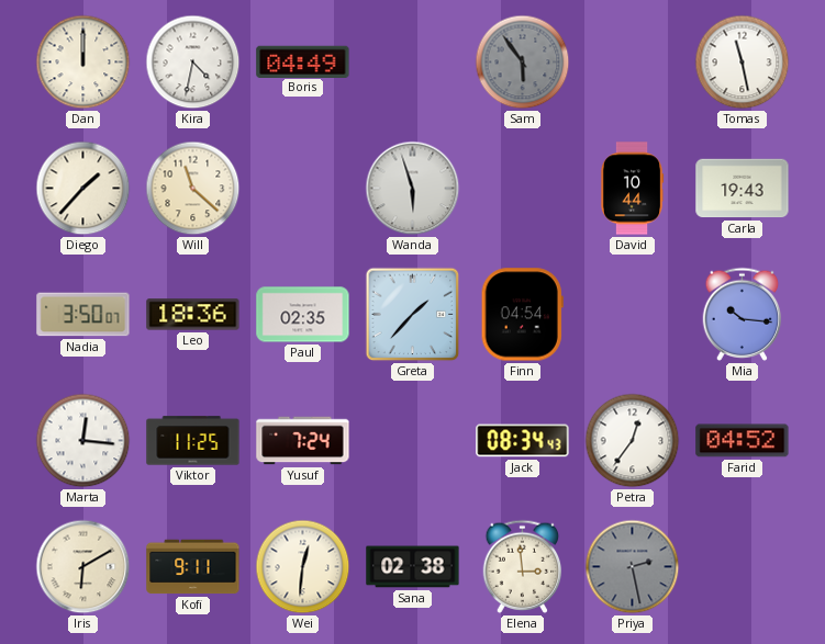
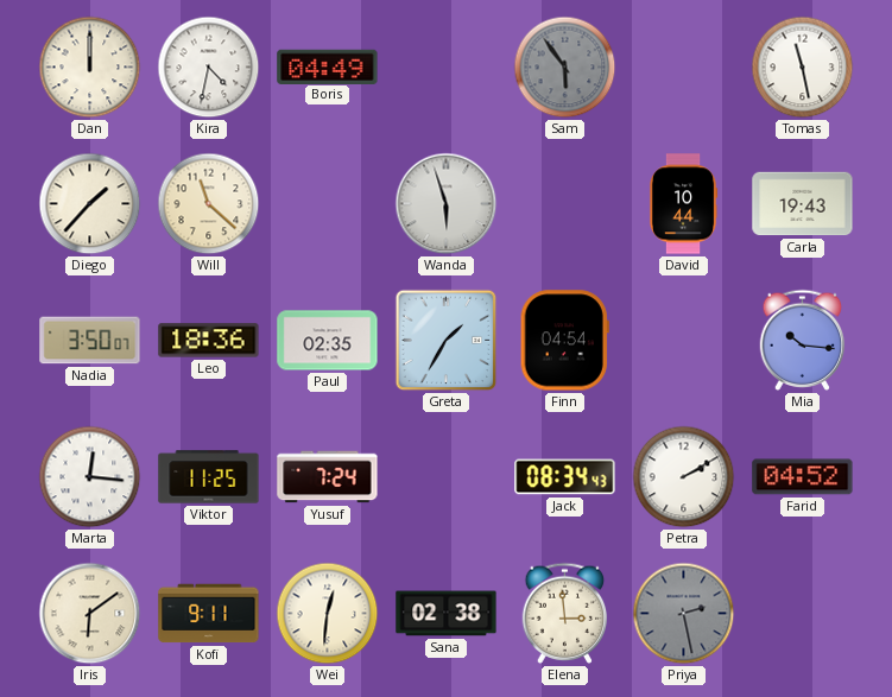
Greta: 1:37 -> 1:35
Petra: 12:36 -> 2:10
Iris: 6:10 -> 6:09
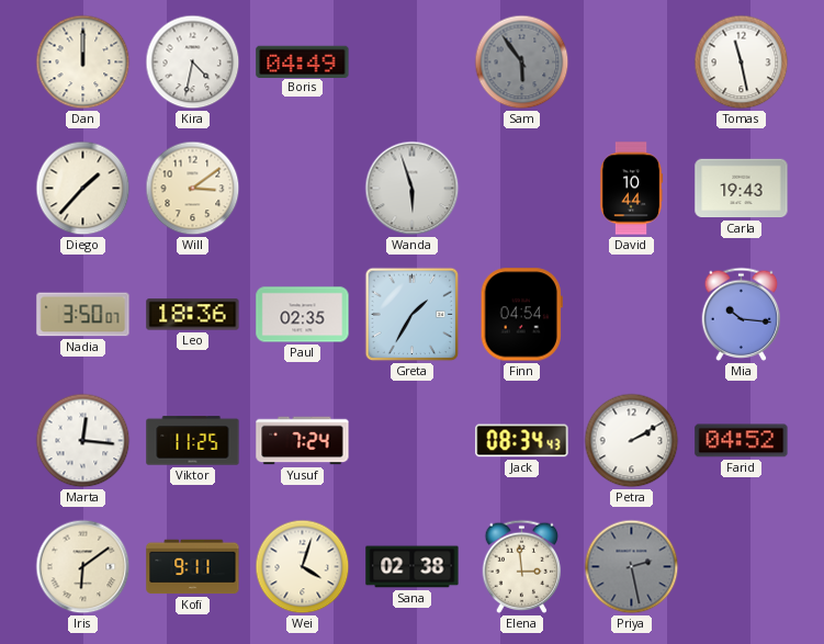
Will: 11:22 -> 3:09
Wei: 12:31 -> 4:03
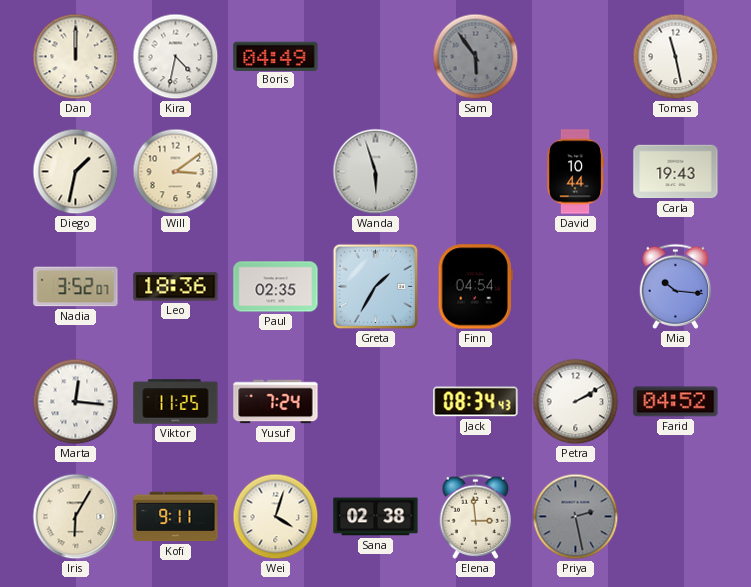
Diego: 1:37 -> 1:32
Nadia: 3:50 -> 3:52
Iris: 6:09 -> 6:05
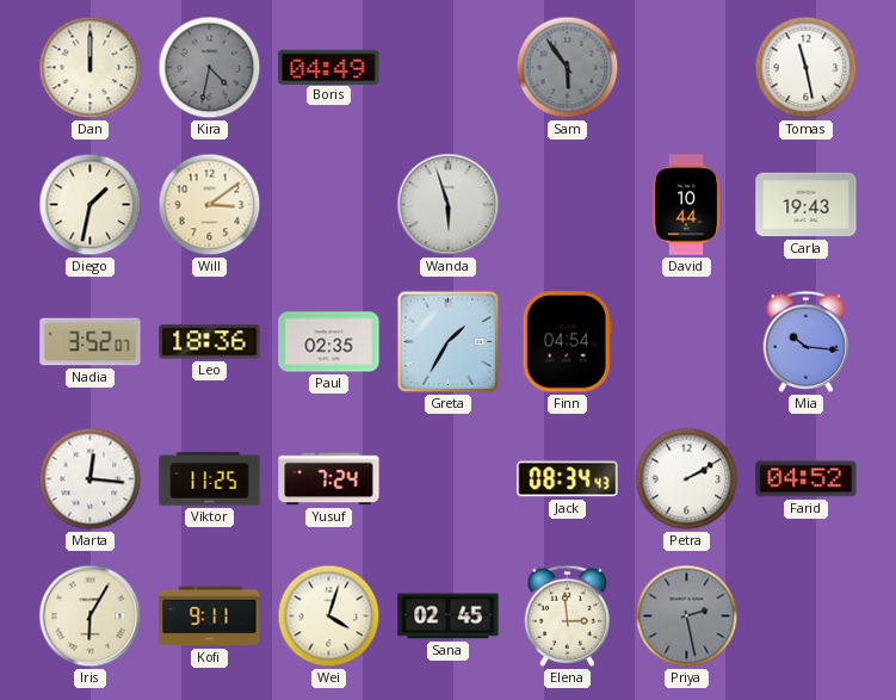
Kira dial: white -> grey
Sana: 02:38 -> 02:45
